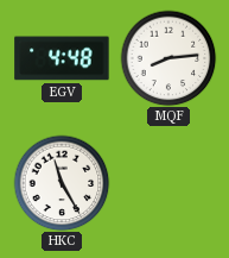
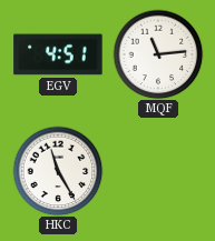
EGV: 4:48 -> 4:51
MQF: 8:14 -> 11:14
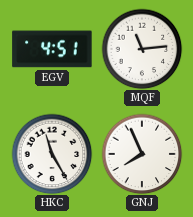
GNJ: none -> 7:56
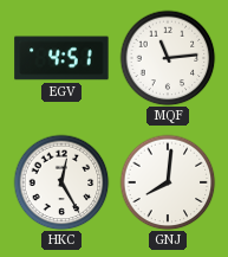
HKC: 11:25 -> 12:25
GNJ: 7:56 -> 8:01
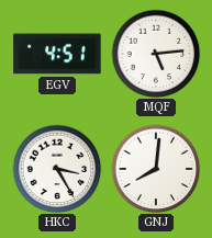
MQF: 11:14 -> 5:14
HKC: 12:25 -> 3:25
